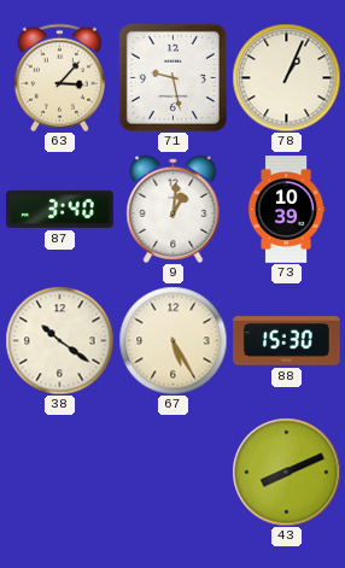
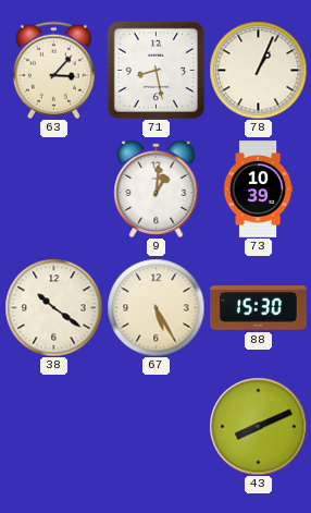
71: 9:28 -> 8:28
87: 3:40 -> none
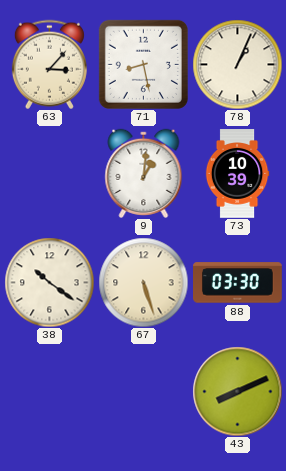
67: 5:25 -> 5:27
88: 15:30 -> 03:30
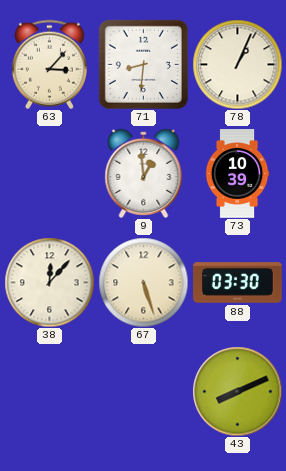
71: 8:28 -> 8:31
9: 1:01 -> 12:59
38: 10:21 -> 12:07
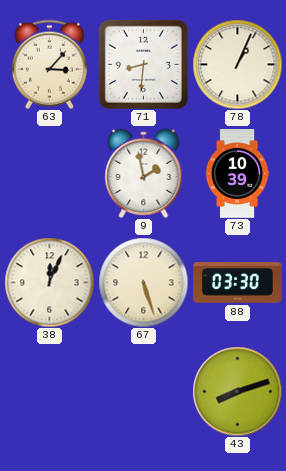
9: 12:59 -> 1:58
38: 12:07 -> 12:04
43: 8:11 -> 8:12
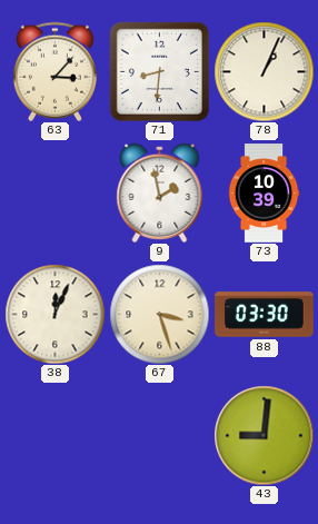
67: 5:27 -> 3:27
43: 8:12 -> 9:01
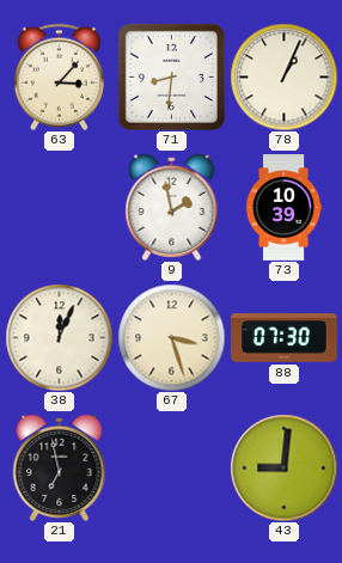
88: 03:30 -> 07:30
21: none -> 6:58
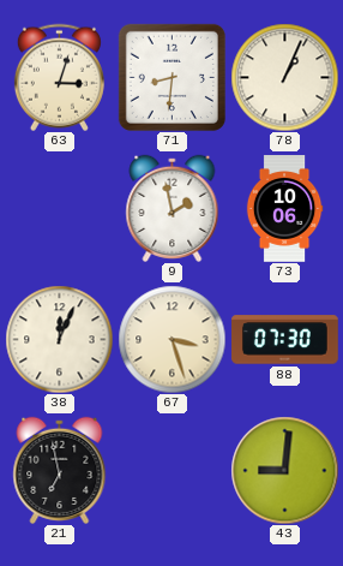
63: 3:07 -> 3:03
73: 10:39 -> 10:06
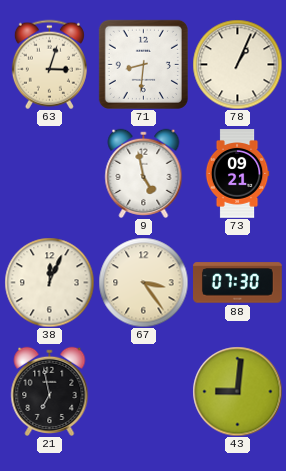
9: 1:58 -> 4:58
73: 10:06 -> 09:21
67: 3:27 -> 3:24
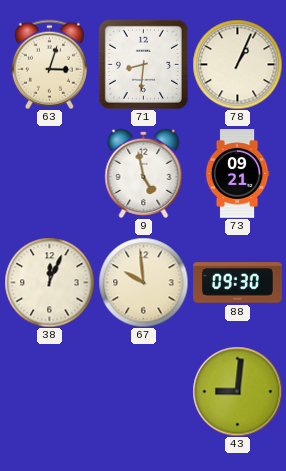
67: 3:24 -> 9:59
88: 07:30 -> 09:30
21: 6:58 -> none
